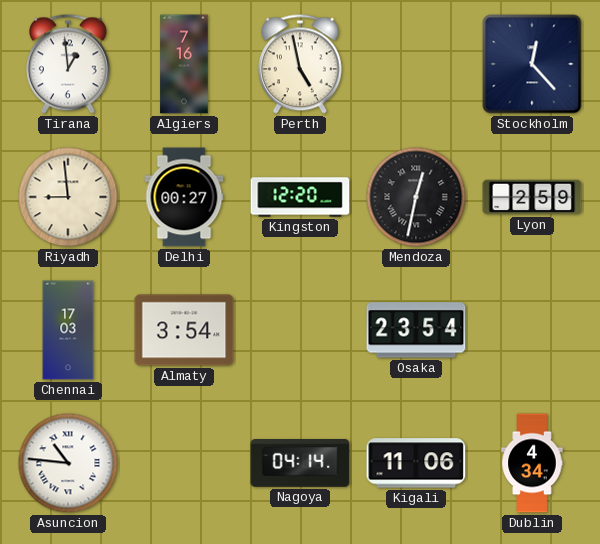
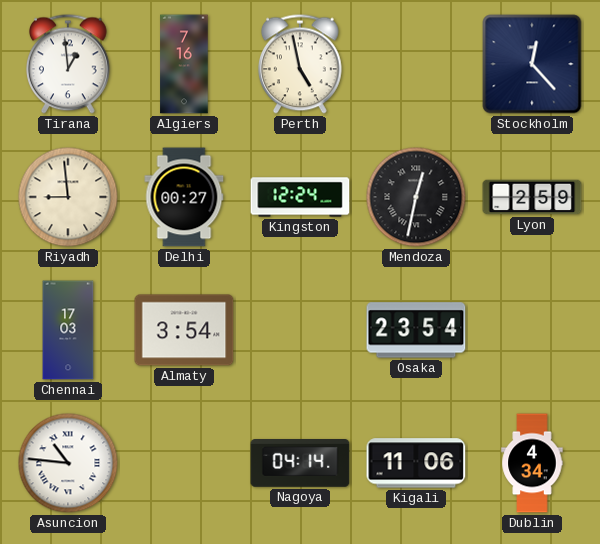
Kingston: 12:20 -> 12:24
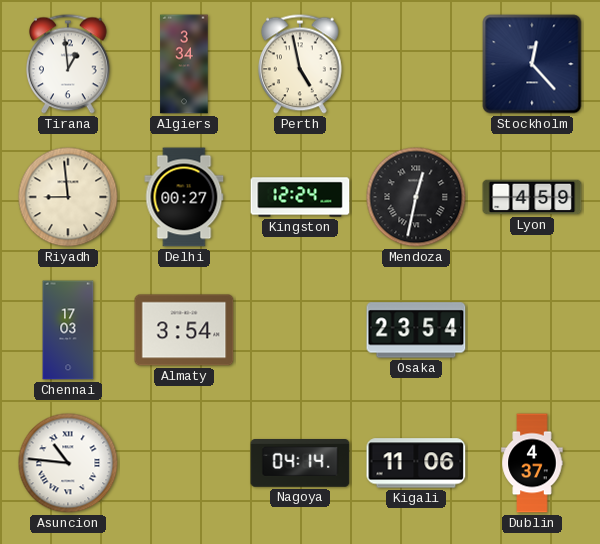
Algiers: 7:16 -> 3:34
Lyon: 2:59 -> 4:59
Dublin: 4:34 -> 4:37
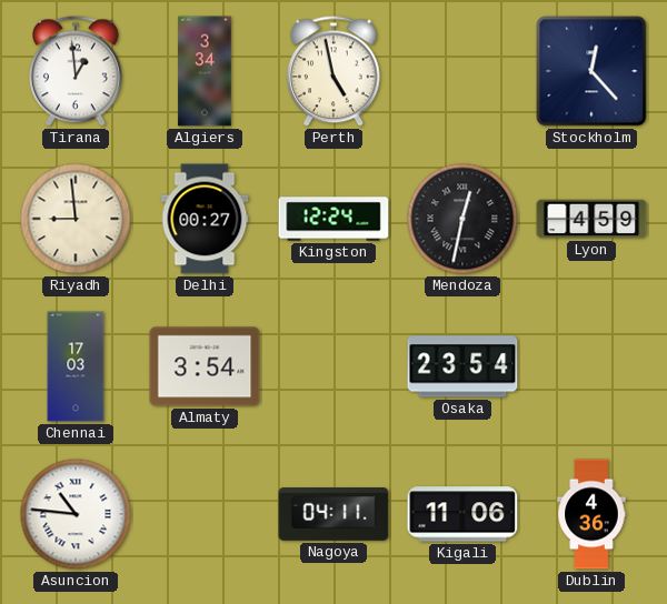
Nagoya: 04:14 -> 04:11
Dublin: 4:37 -> 4:36
